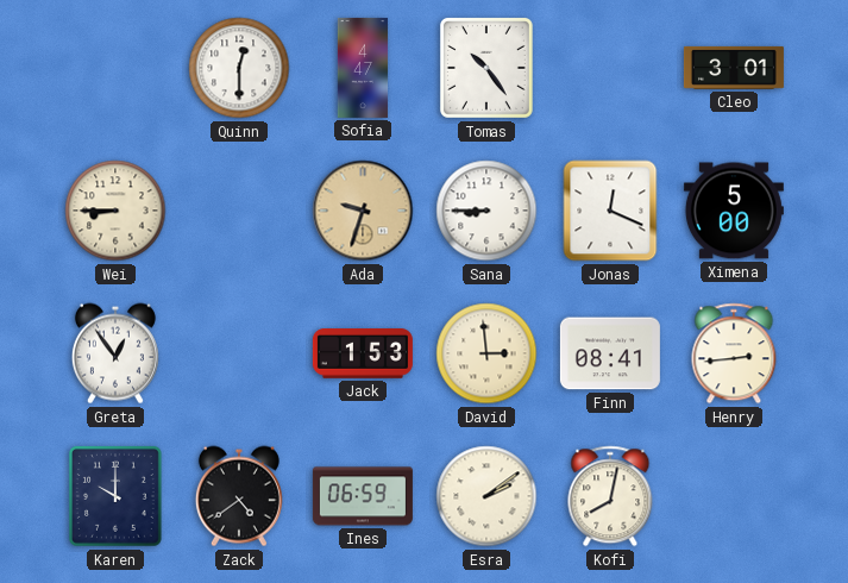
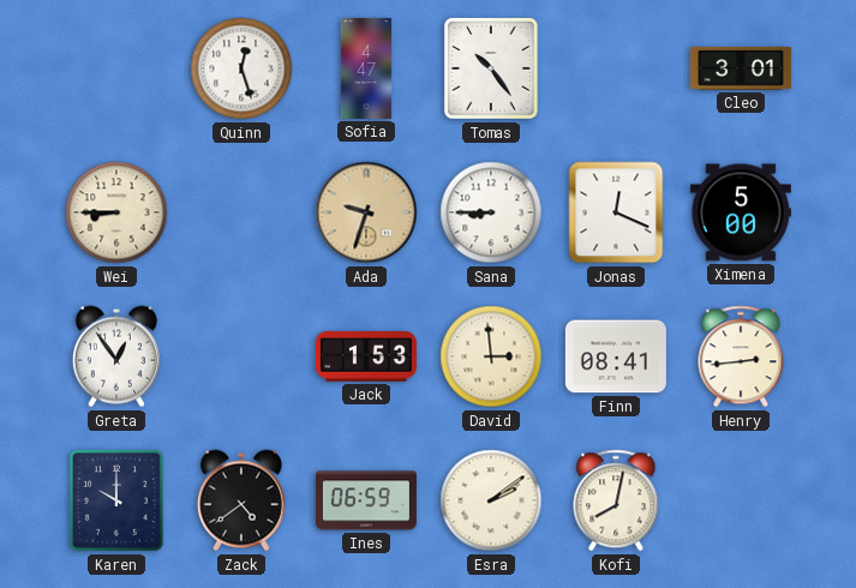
Quinn: 12:30 -> 12:27
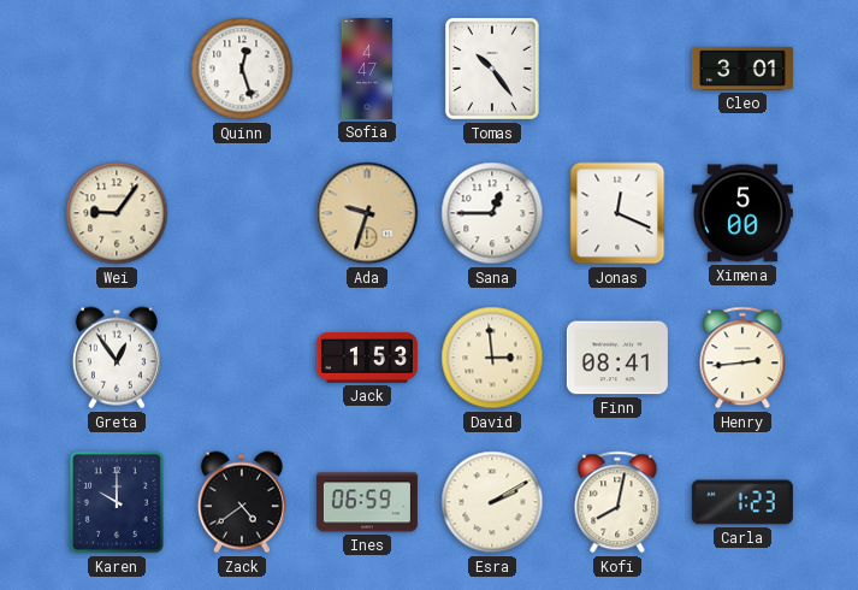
Wei: 8:45 -> 9:06
Sana: 8:45 -> 12:45
Esra: 2:09 -> 2:10
Carla: none -> 1:23
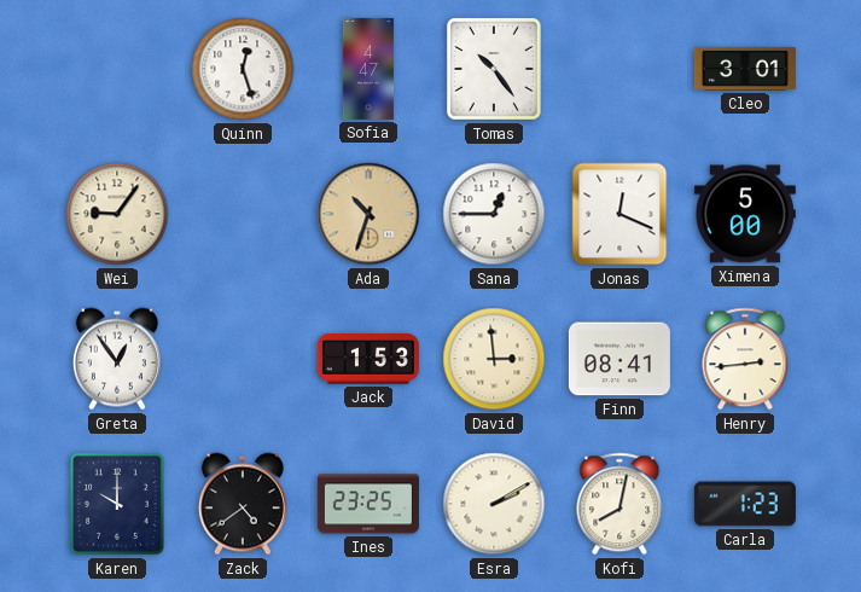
Ada: 9:33 -> 10:33
Ines: 06:59 -> 23:25
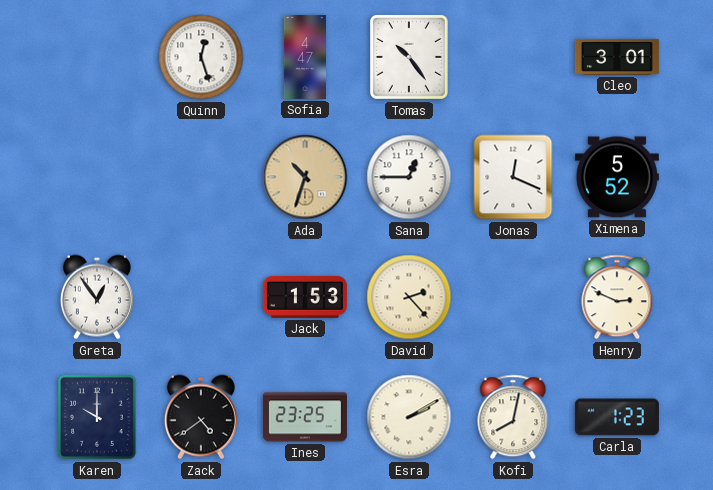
Wei: 9:06 -> none
Ximena: 5:00 -> 5:52
David: 2:59 -> 2:23
Finn: 08:41 -> none
Henry: 2:44 -> 2:49
